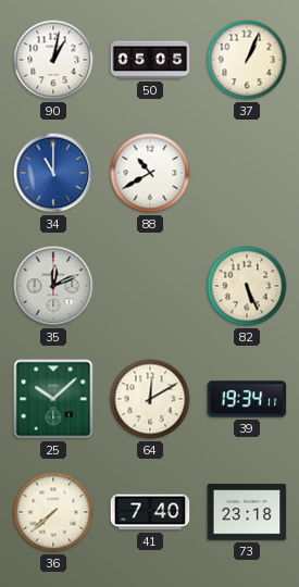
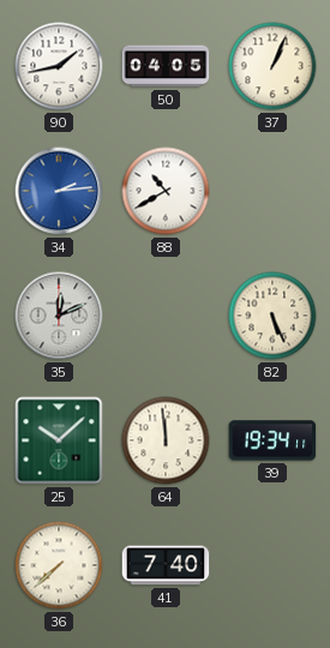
90: 1:02 -> 1:43
50: 05:05 -> 04:05
34: 11:00 -> 2:14
64: 12:10 -> 11:59
73: 23:18 -> none
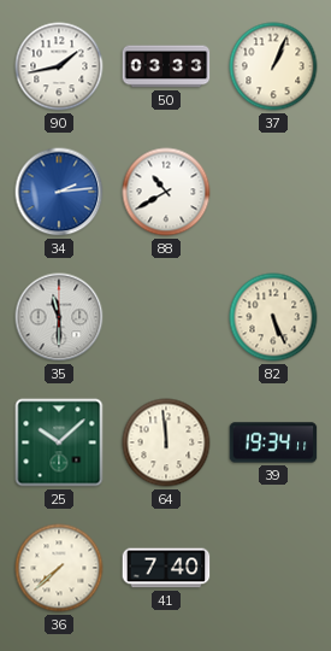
50: 04:05 -> 03:33
35: 12:11 -> 11:30
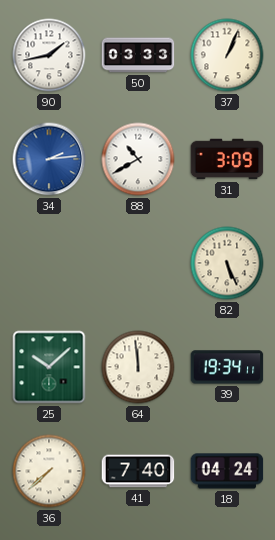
31: none -> 3:09
35: 11:30 -> none
18: none -> 04:24
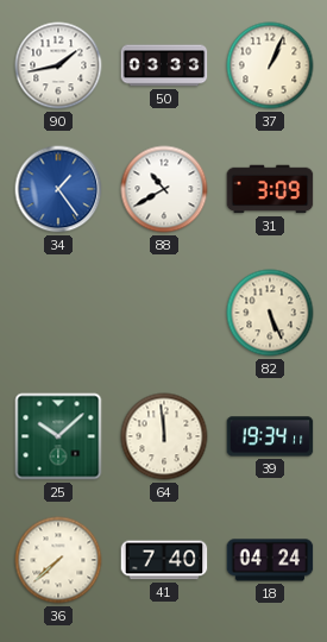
34: 2:14 -> 1:24
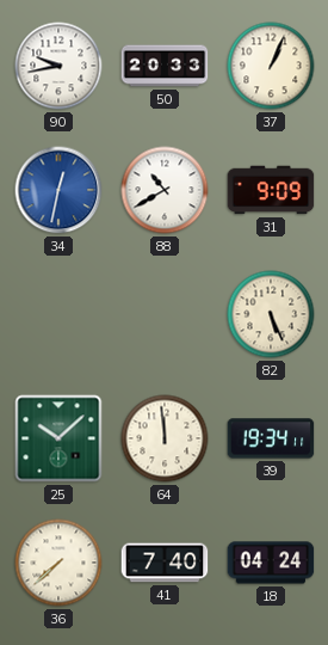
90: 1:43 -> 9:43
50: 03:33 -> 20:33
34: 1:24 -> 12:32
31: 3:09 -> 9:09
